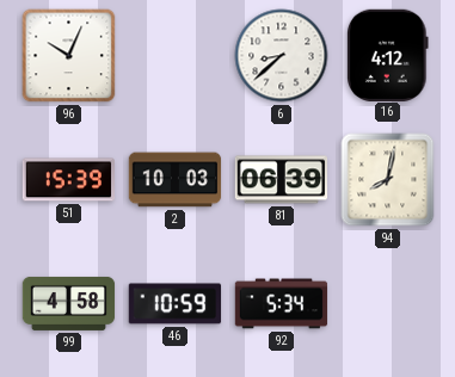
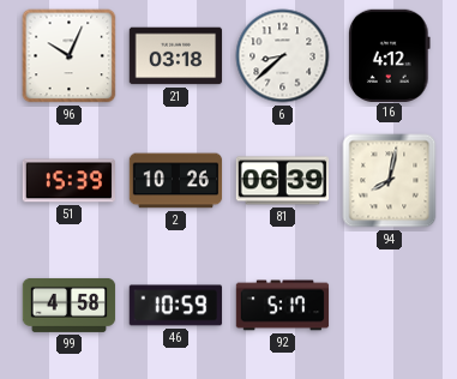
21: none -> 03:18
2: 10:03 -> 10:26
92: 5:34 -> 5:17
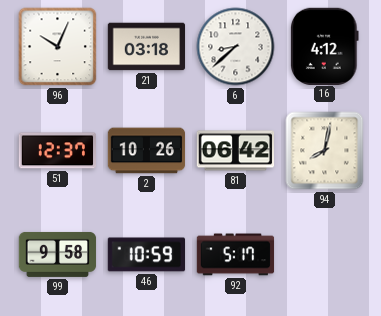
51: 15:39 -> 12:37
81: 06:39 -> 06:42
99: 4:58 -> 9:58
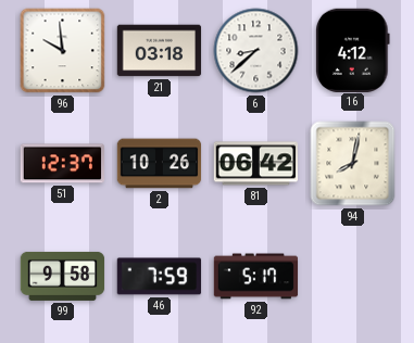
96: 10:04 -> 9:59
46: 10:59 -> 7:59
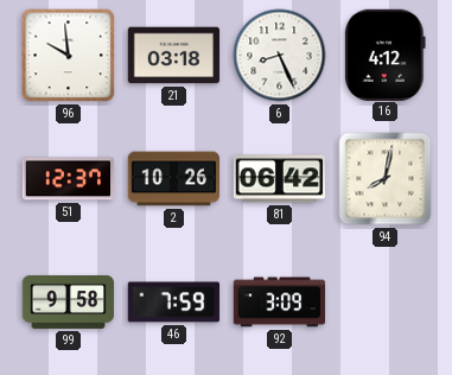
6: 8:38 -> 8:26
92: 5:17 -> 3:09
